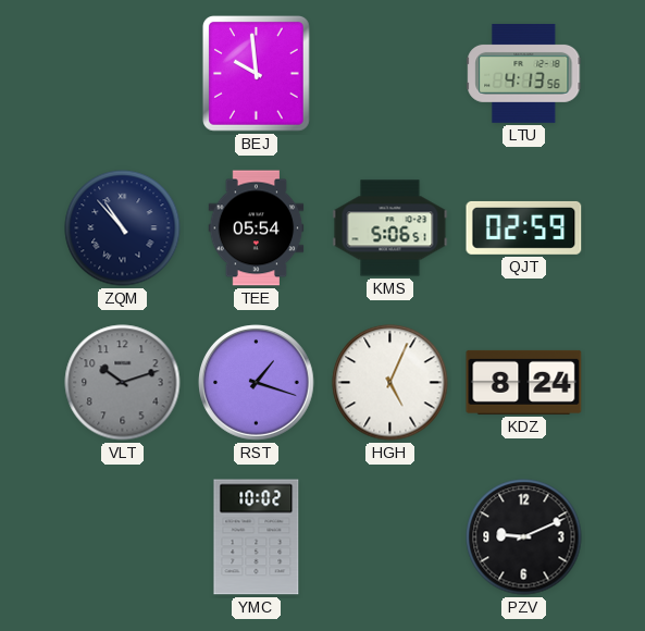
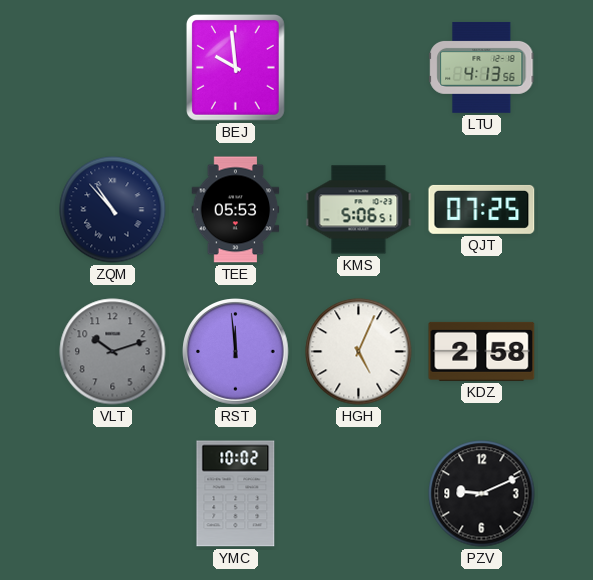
TEE: 05:54 -> 05:53
QJT: 02:59 -> 07:25
RST: 1:18 -> 11:59
KDZ: 8:24 -> 2:58
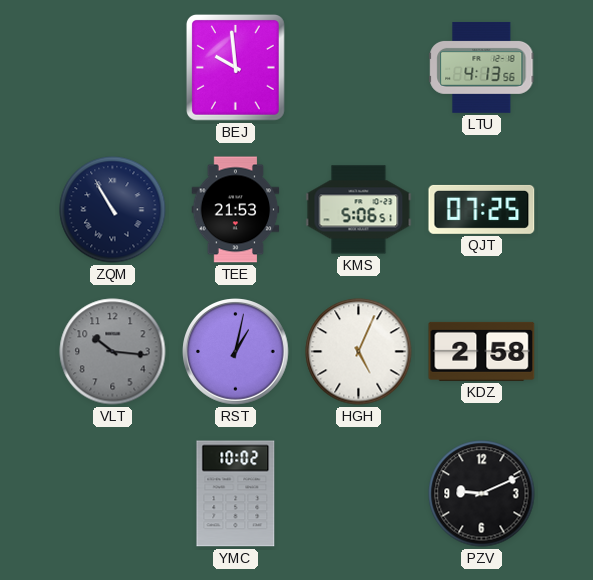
ZQM: 10:53 -> 10:55
TEE: 05:53 -> 21:53
VLT: 10:12 -> 10:16
RST: 11:59 -> 1:02
